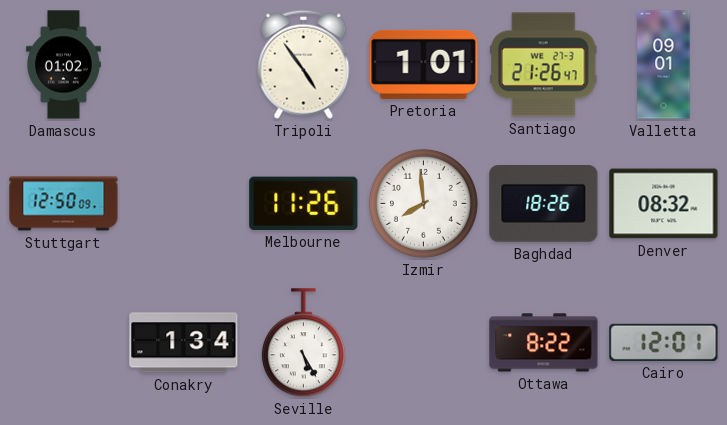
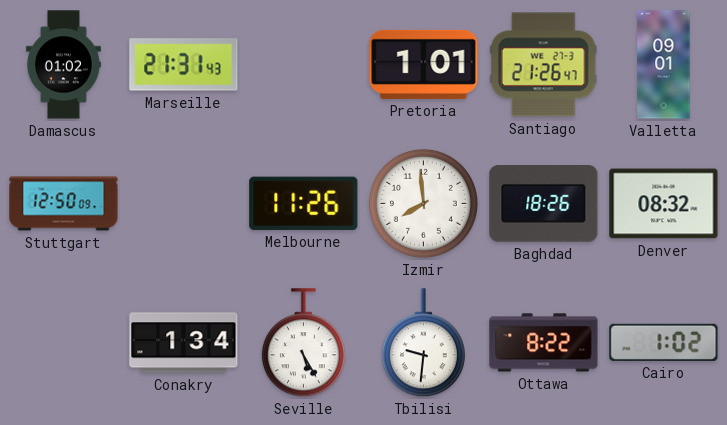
Marseille: none -> 21:31
Tripoli: 4:54 -> none
Tbilisi: none -> 9:31
Cairo: 12:01 -> 1:02
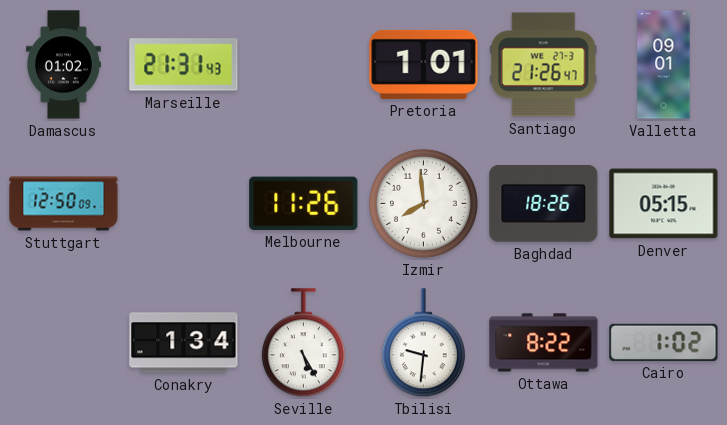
Denver: 08:32 -> 05:15
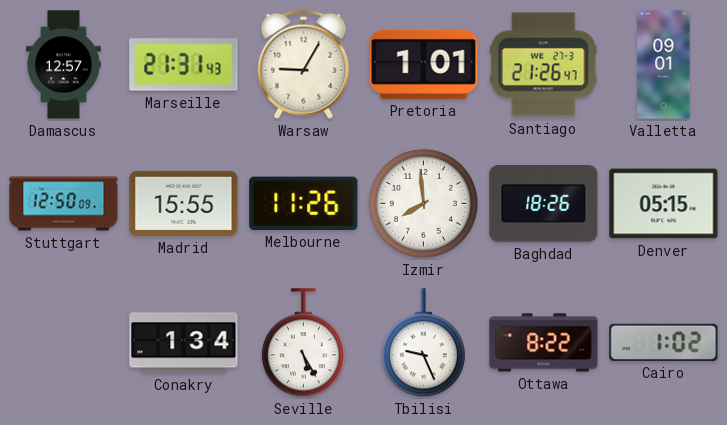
Damascus: 01:02 -> 12:57
Warsaw: none -> 9:05
Madrid: none -> 15:55
Tbilisi: 9:31 -> 9:26
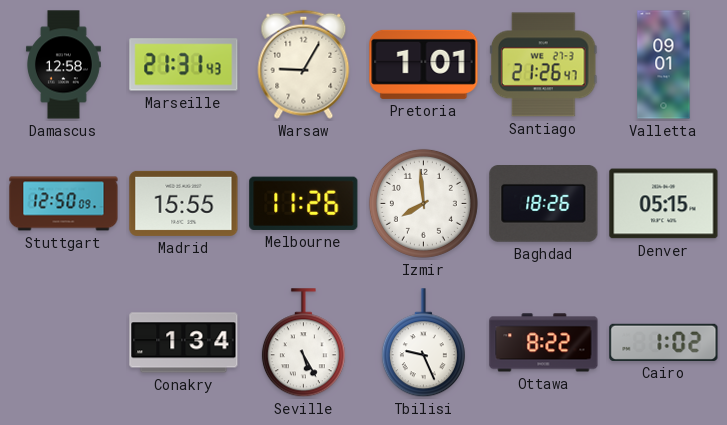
Damascus: 12:57 -> 12:58
